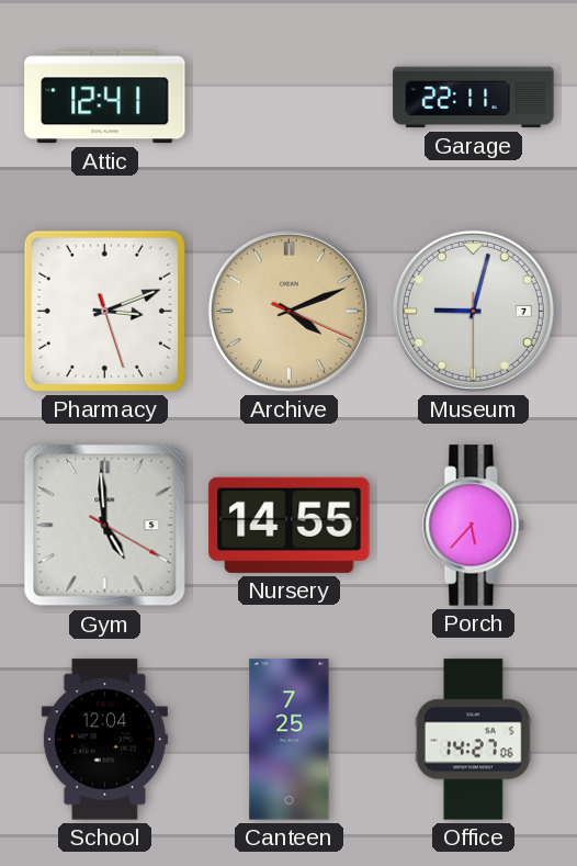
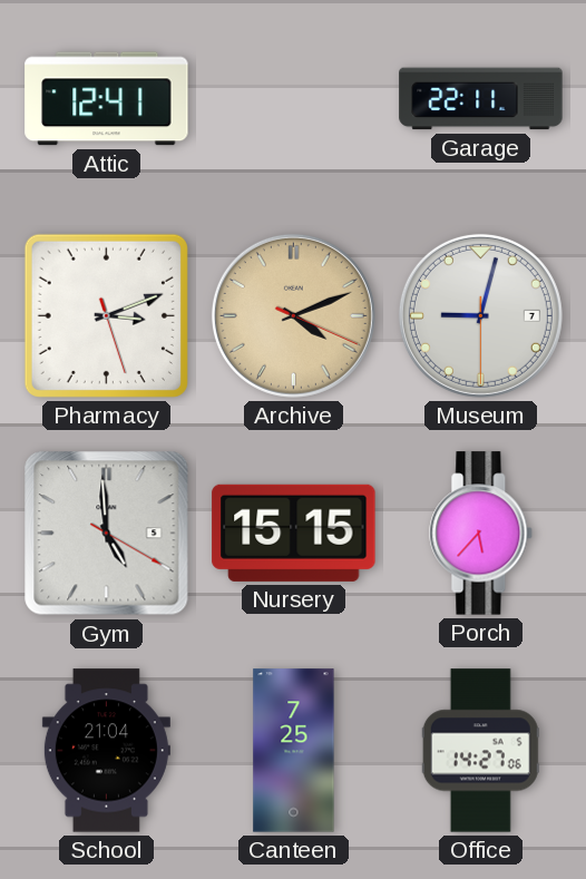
Nursery: 14:55 -> 15:15
School: 12:04 -> 21:04
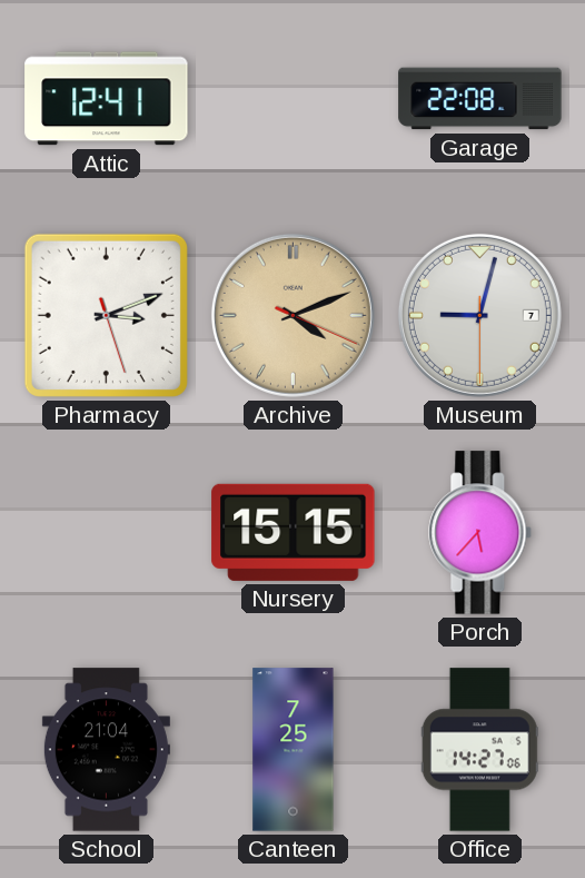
Garage: 22:11 -> 22:08
Gym: 4:59 -> none
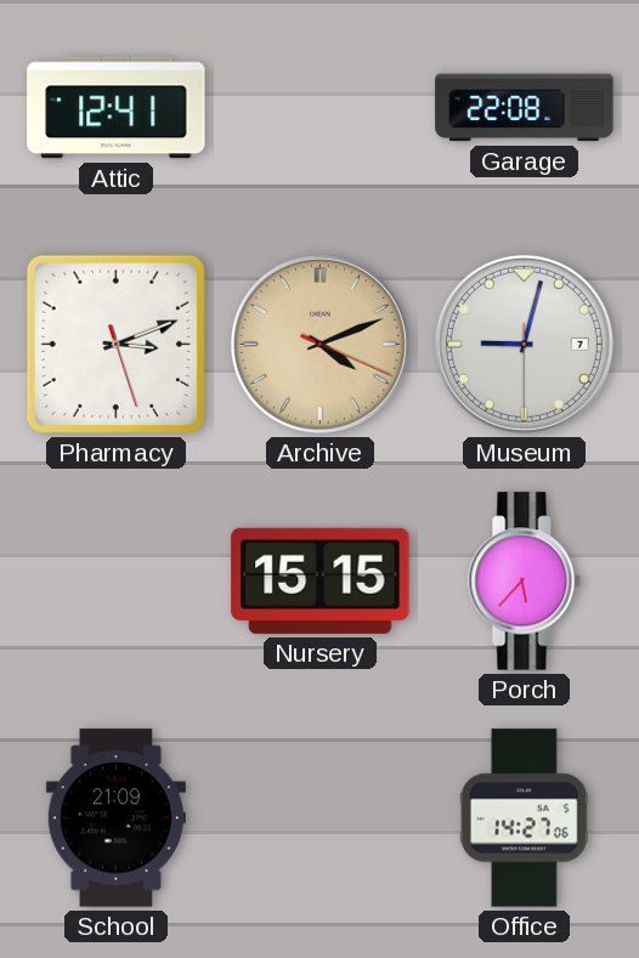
School: 21:04 -> 21:09
Canteen: 7:25 -> none
